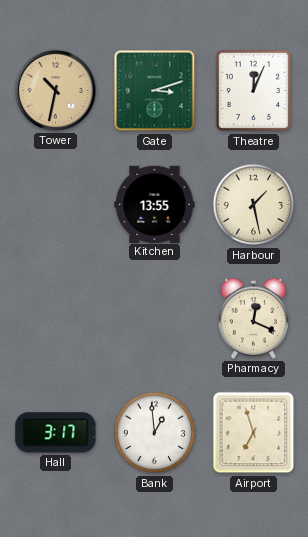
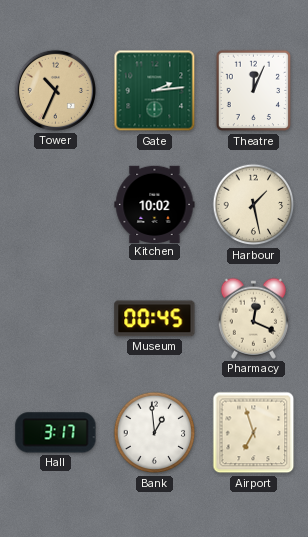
Tower: 10:32 -> 10:34
Gate: 3:12 -> 2:14
Kitchen: 13:55 -> 10:02
Museum: none -> 00:45
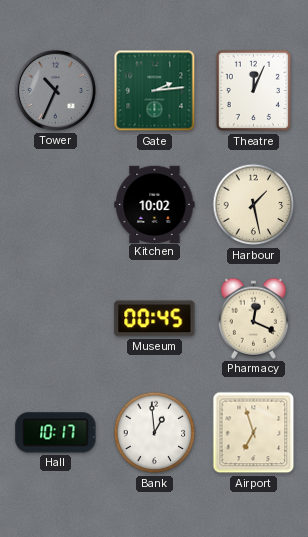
Tower dial: champagne -> grey
Hall: 3:17 -> 10:17
